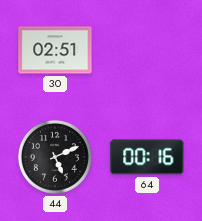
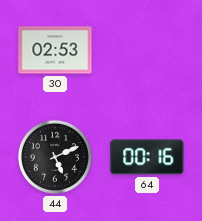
30: 02:51 -> 02:53
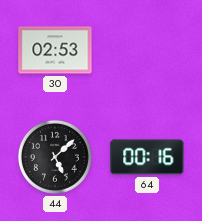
44: 5:11 -> 5:08
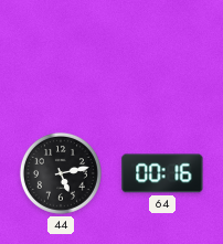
30: 02:53 -> none
44: 5:08 -> 5:13
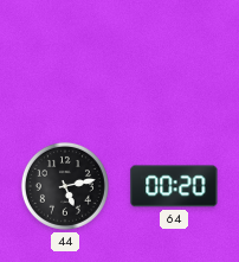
64: 00:16 -> 00:20
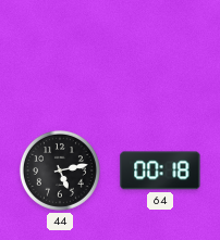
64: 00:20 -> 00:18
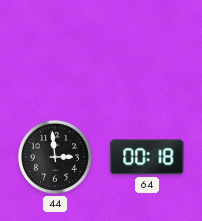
44: 5:13 -> 2:59
